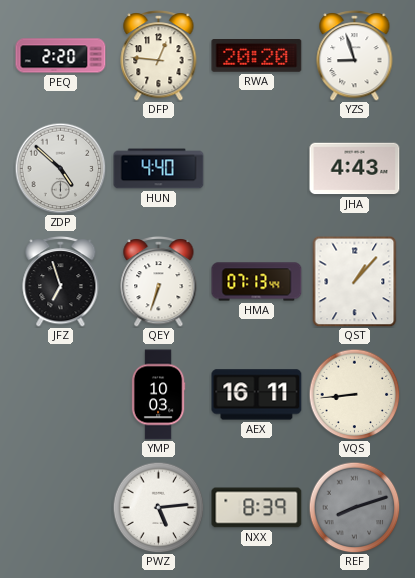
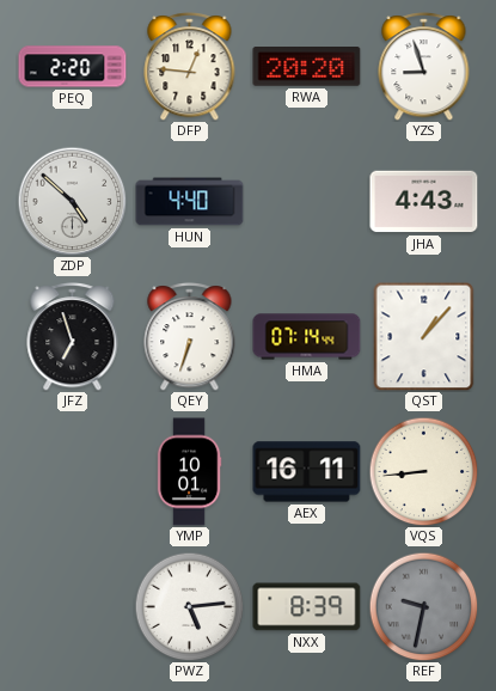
HMA: 07:13 -> 07:14
YMP: 10:03 -> 10:01
REF: 8:12 -> 9:32
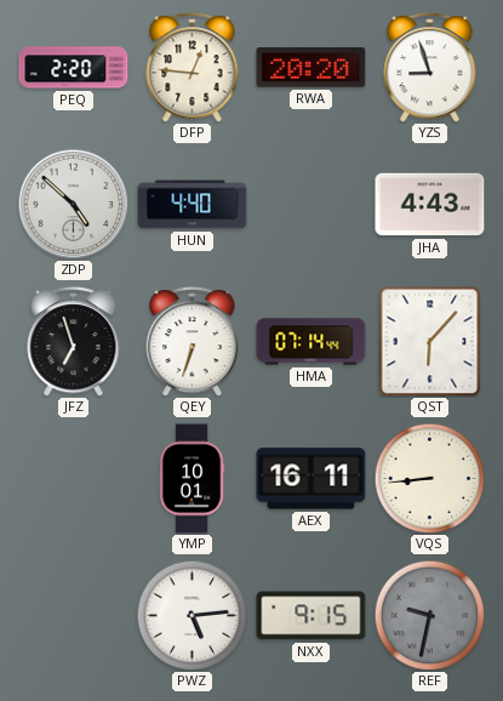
QST: 1:07 -> 6:07
NXX: 8:39 -> 9:15
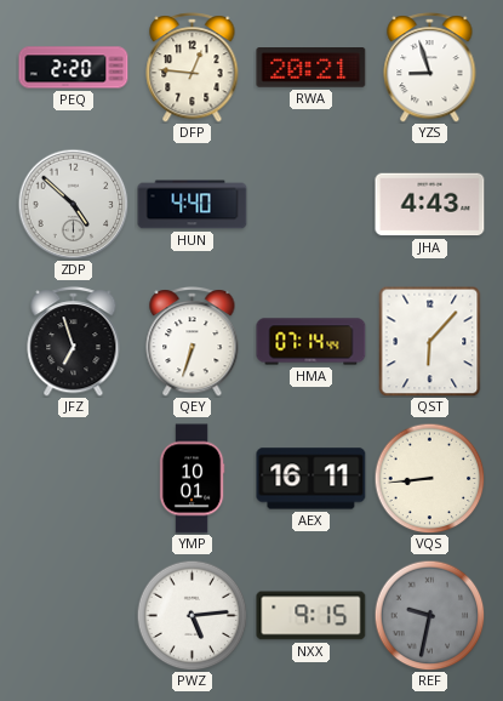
RWA: 20:20 -> 20:21
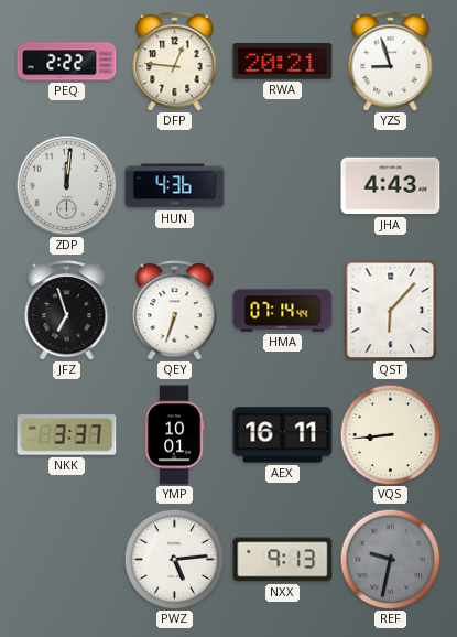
PEQ: 2:20 -> 2:22
ZDP: 4:52 -> 12:01
HUN: 4:40 -> 4:36
NKK: none -> 3:37
NXX: 9:15 -> 9:13
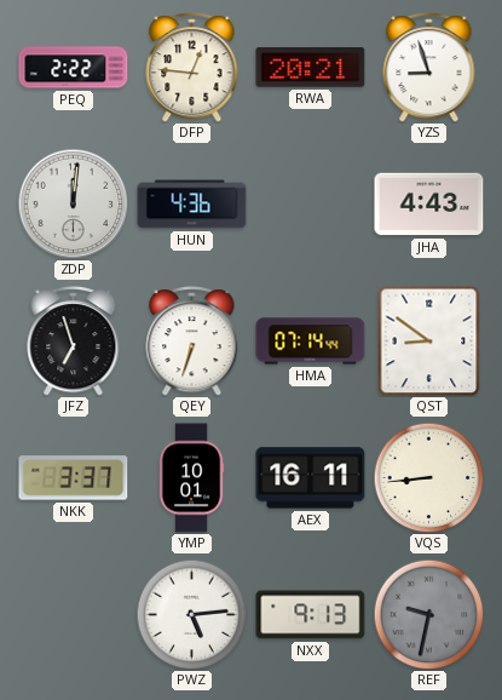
QST: 6:07 -> 8:51
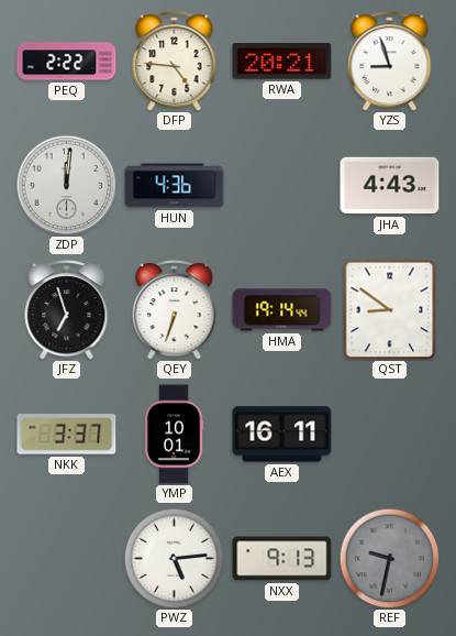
DFP: 12:46 -> 4:46
HMA: 07:14 -> 19:14
VQS: 8:44 -> none
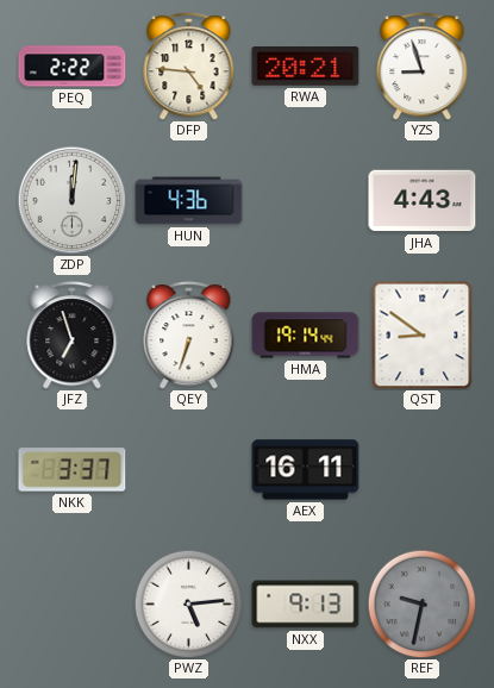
YMP: 10:01 -> none
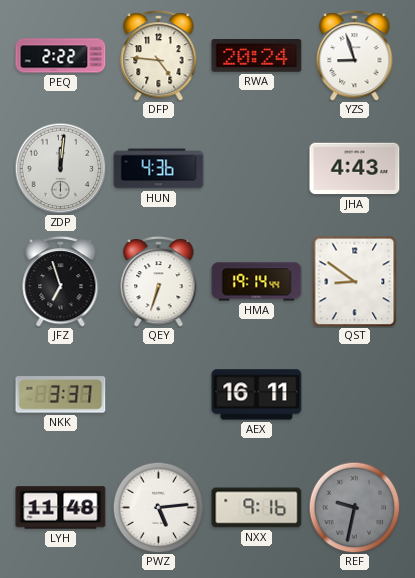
RWA: 20:21 -> 20:24
LYH: none -> 11:48
NXX: 9:13 -> 9:16
